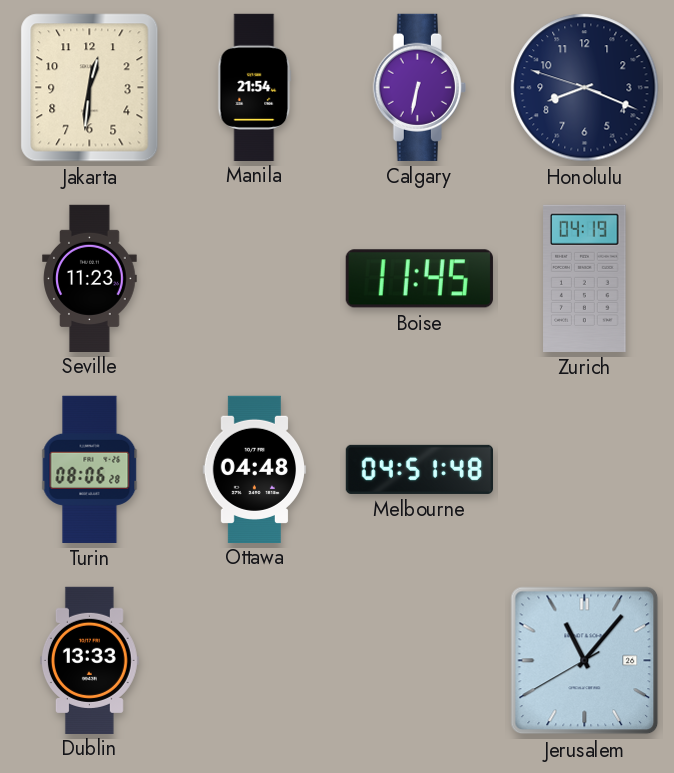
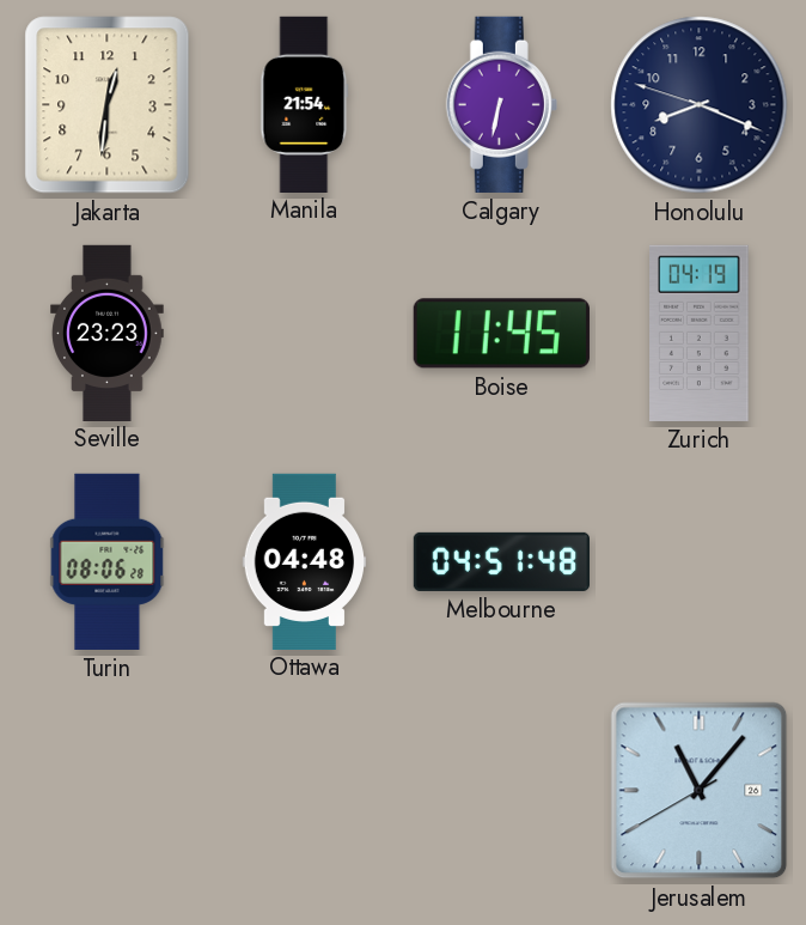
Seville: 11:23 -> 23:23
Dublin: 13:33 -> none
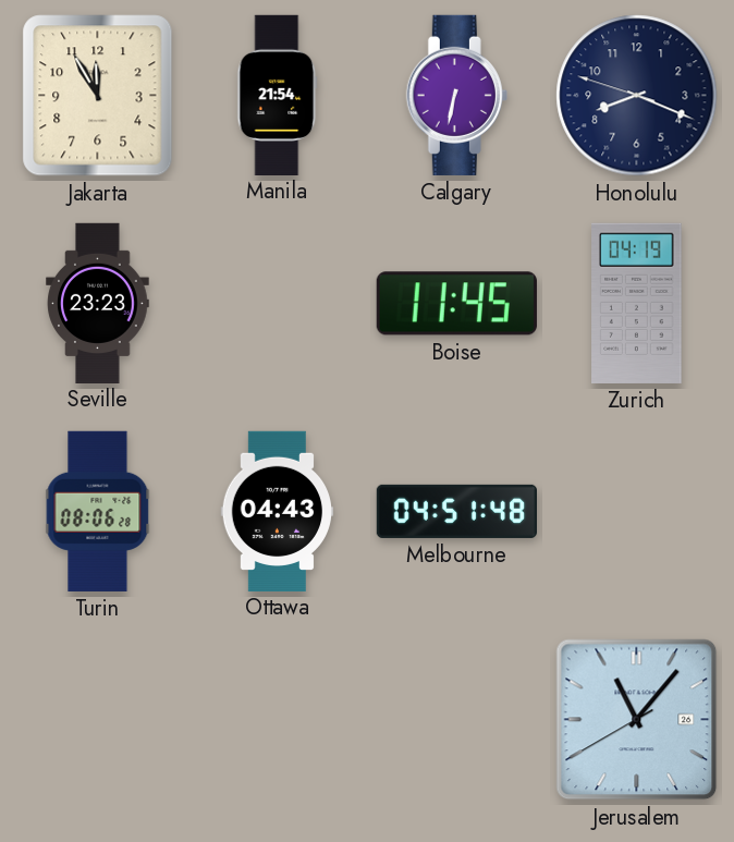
Jakarta: 12:31 -> 11:55
Ottawa: 04:48 -> 04:43
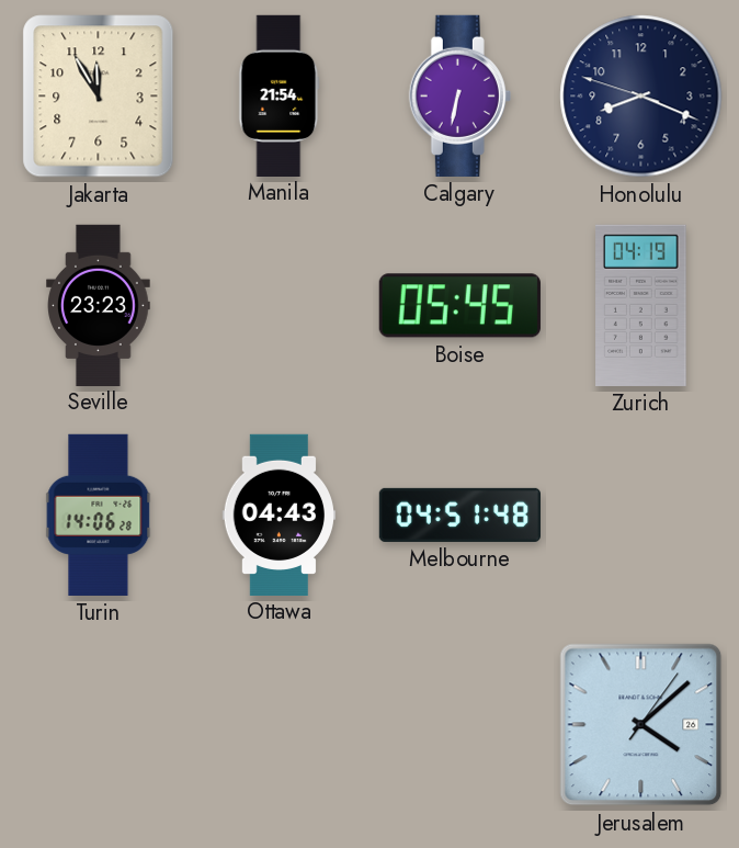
Boise: 11:45 -> 05:45
Turin: 08:06 -> 14:06
Jerusalem: 11:06 -> 4:08
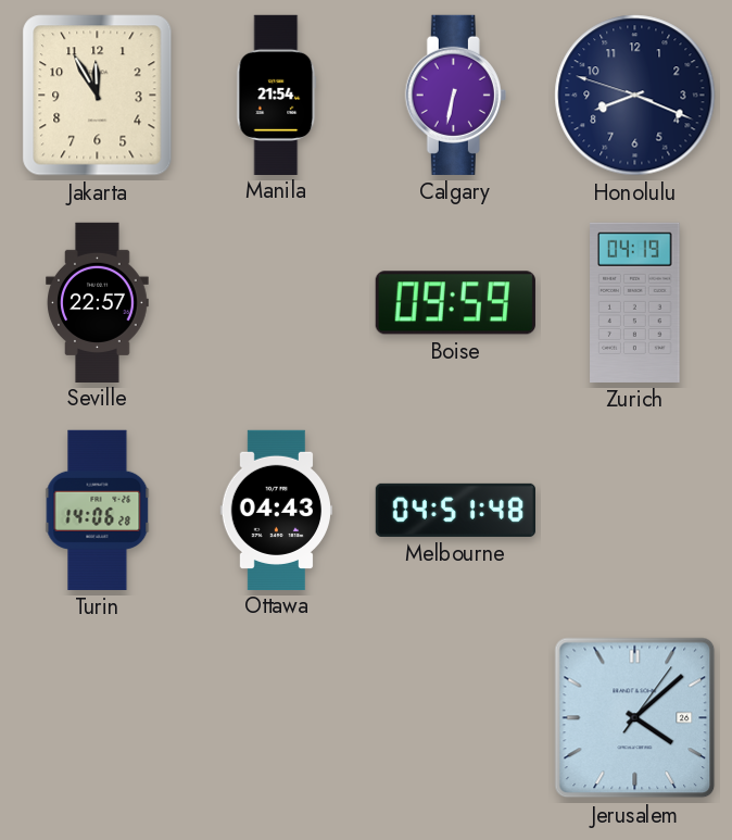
Seville: 23:23 -> 22:57
Boise: 05:45 -> 09:59
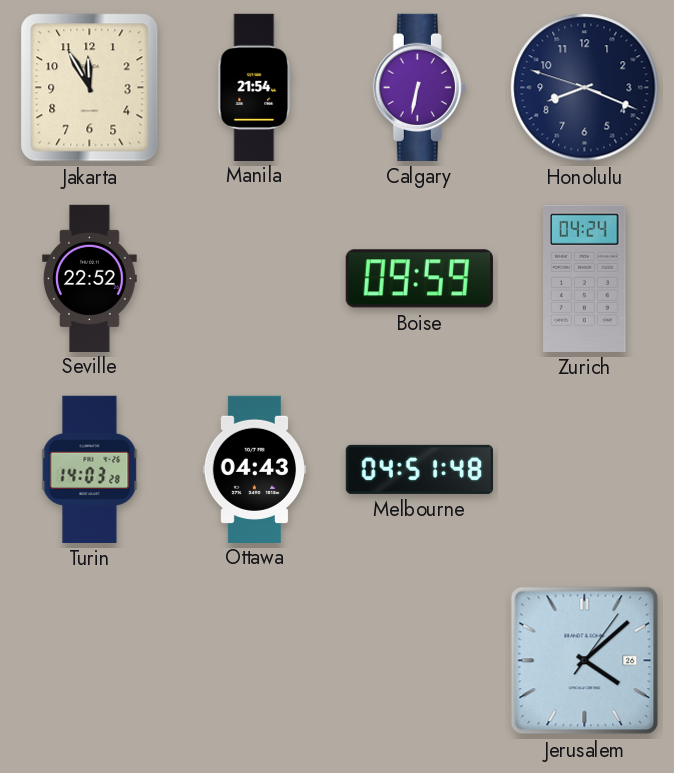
Seville: 22:57 -> 22:52
Zurich: 04:19 -> 04:24
Turin: 14:06 -> 14:03
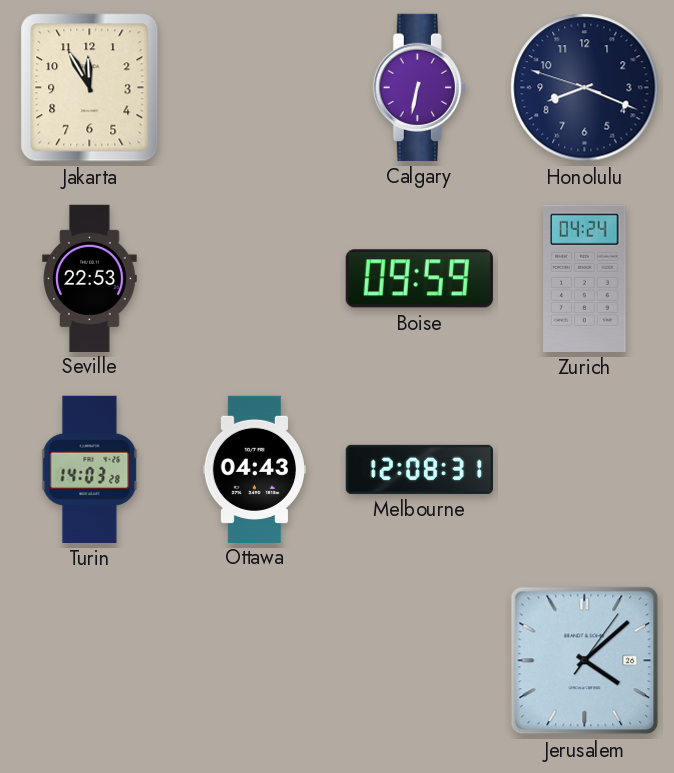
Manila: 21:54 -> none
Seville: 22:52 -> 22:53
Melbourne: 04:51 -> 12:08
